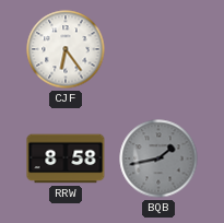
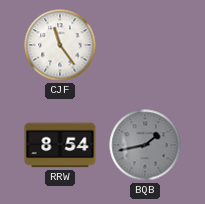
CJF: 6:24 -> 11:24
RRW: 8:58 -> 8:54
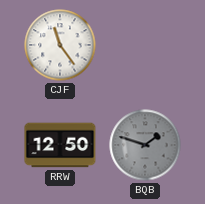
RRW: 8:54 -> 12:50
BQB: 1:43 -> 1:48
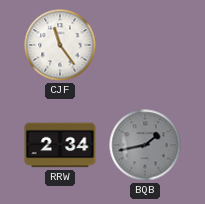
RRW: 12:50 -> 2:34
BQB: 1:48 -> 1:43
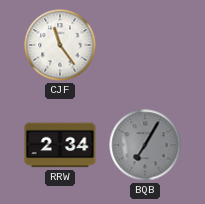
BQB: 1:43 -> 7:05
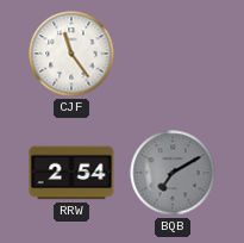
RRW: 2:34 -> 2:54
BQB: 7:05 -> 7:10
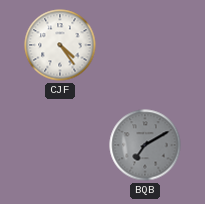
CJF: 11:24 -> 4:24
RRW: 2:54 -> none
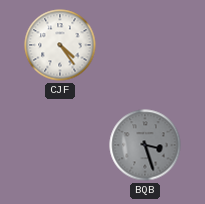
BQB: 7:10 -> 3:27
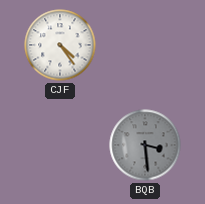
BQB: 3:27 -> 3:29
